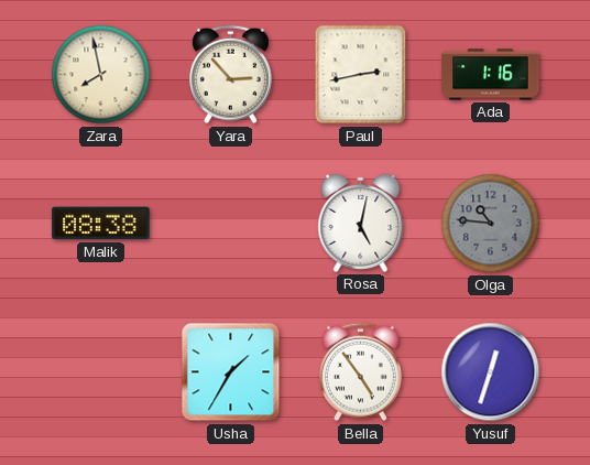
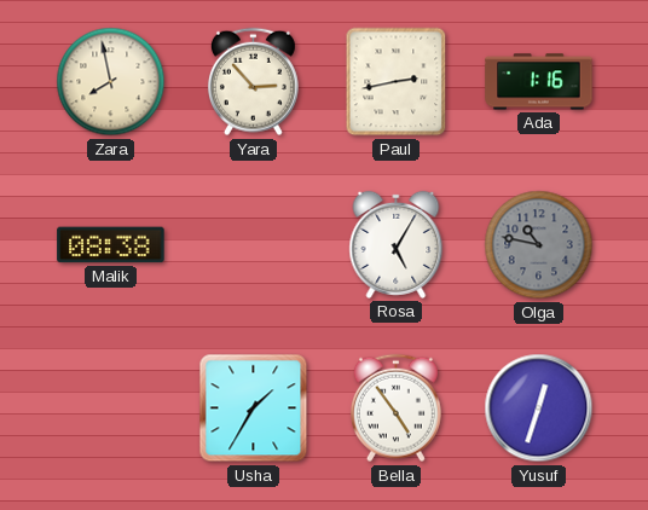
Rosa: 5:02 -> 5:05
Olga: 10:46 -> 10:47
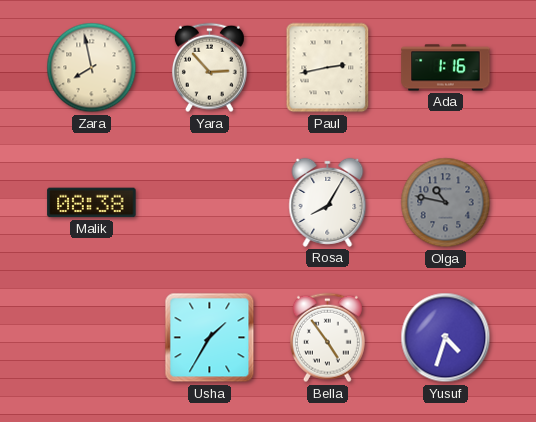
Rosa: 5:05 -> 8:05
Yusuf: 12:33 -> 4:33
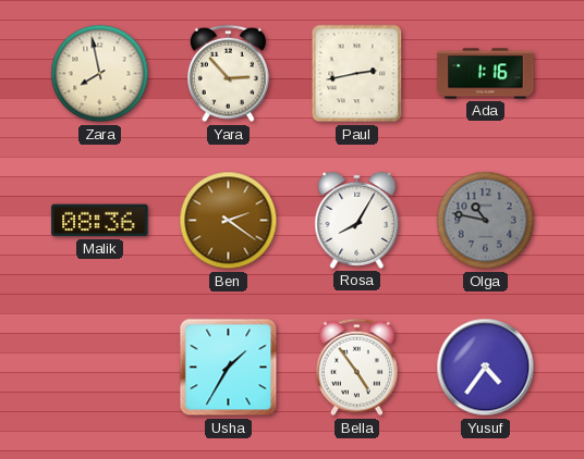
Malik: 08:38 -> 08:36
Ben: none -> 2:21
Yusuf: 4:33 -> 4:36
